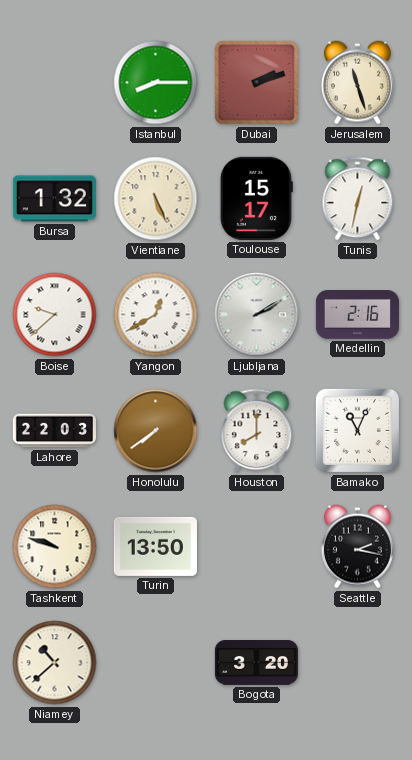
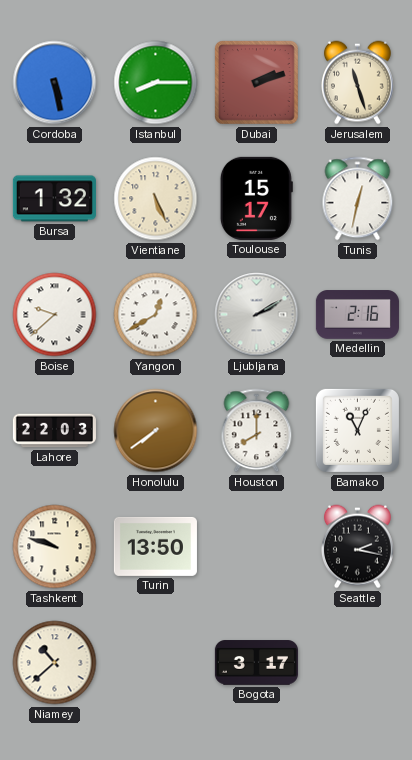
Cordoba: none -> 5:28
Bogota: 3:20 -> 3:17
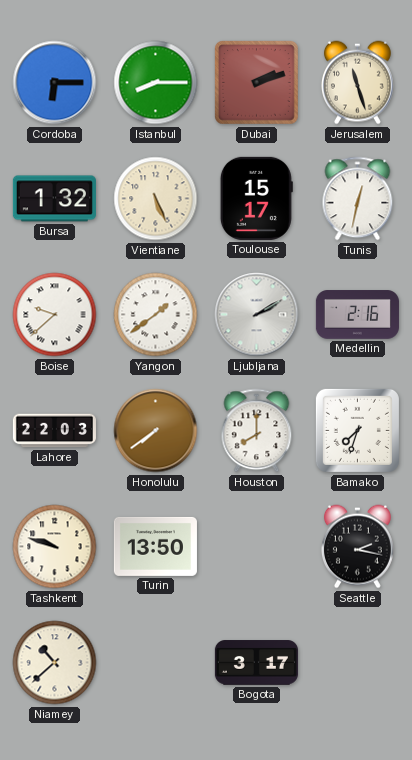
Cordoba: 5:28 -> 6:15
Yangon: 12:40 -> 1:39
Bamako: 11:04 -> 7:33
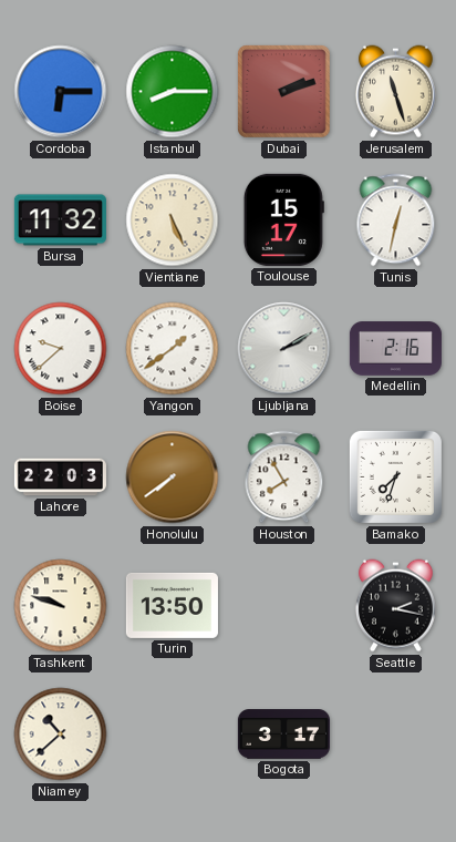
Bursa: 1:32 -> 11:32
Houston: 8:00 -> 7:55
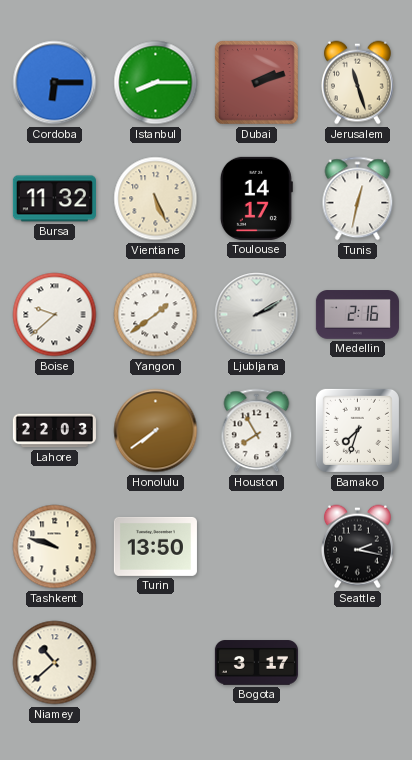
Toulouse: 15:17 -> 14:17
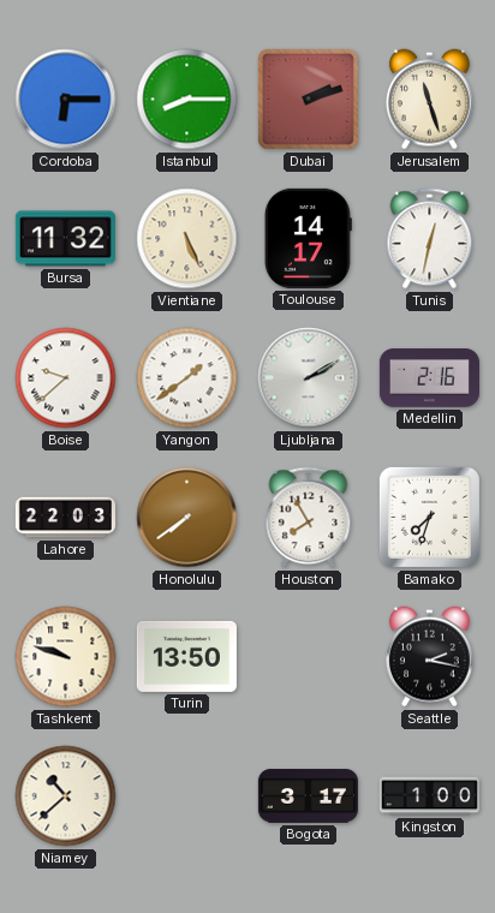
Kingston: none -> 1:00
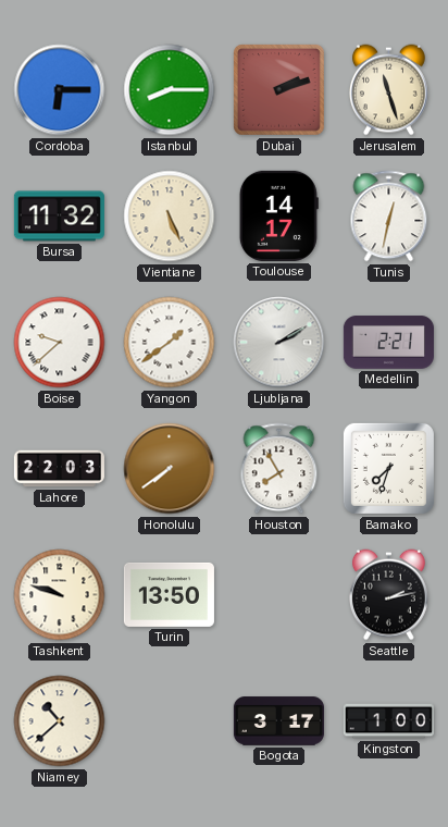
Medellin: 2:16 -> 2:21
Seattle: 2:17 -> 2:13
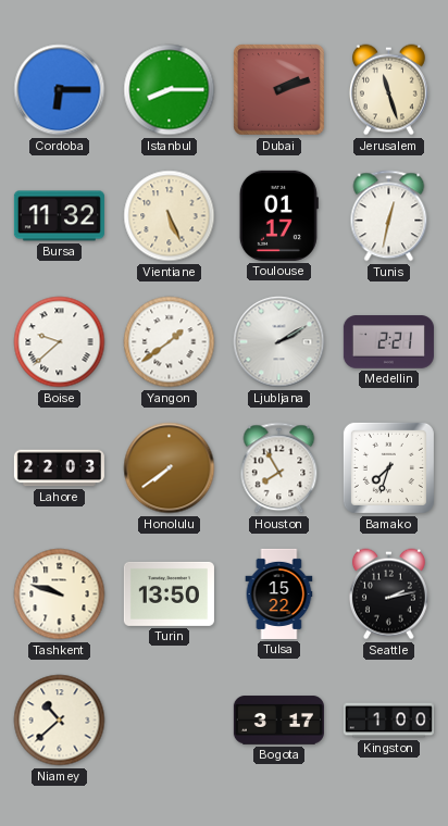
Toulouse: 14:17 -> 01:17
Tulsa: none -> 15:22
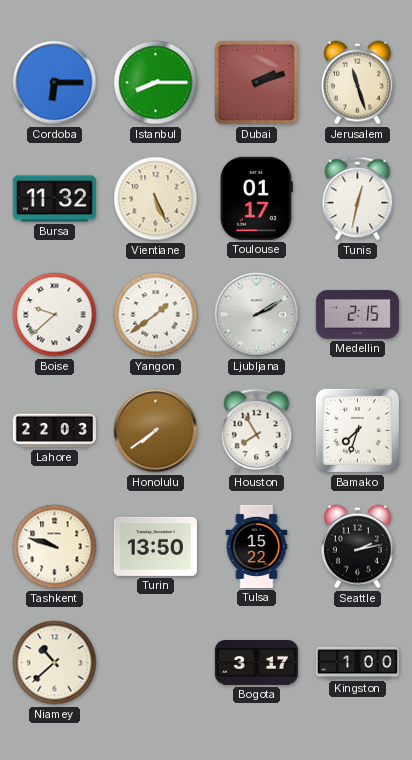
Medellin: 2:21 -> 2:15
